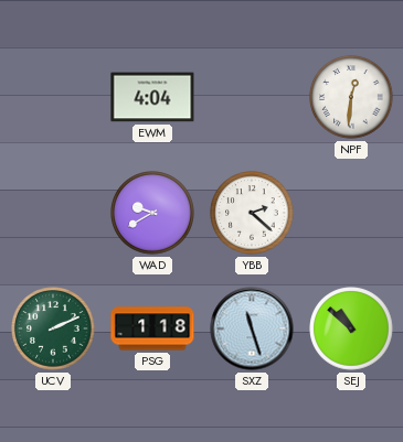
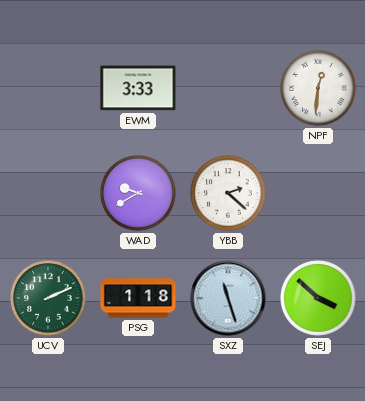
EWM: 4:04 -> 3:33
SEJ: 10:52 -> 3:52
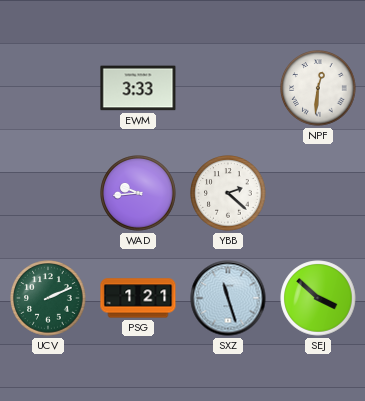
WAD: 9:40 -> 9:44
PSG: 1:18 -> 1:21
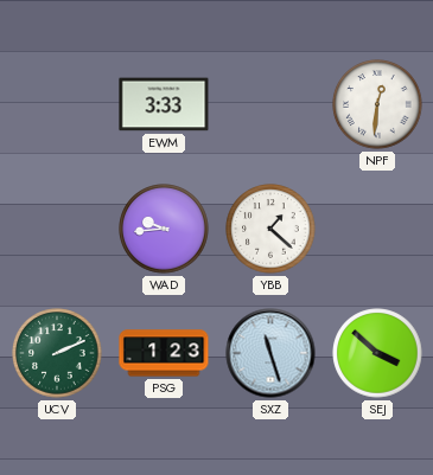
YBB: 2:22 -> 1:22
PSG: 1:21 -> 1:23
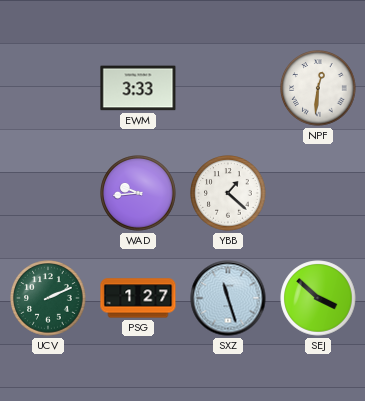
PSG: 1:23 -> 1:27
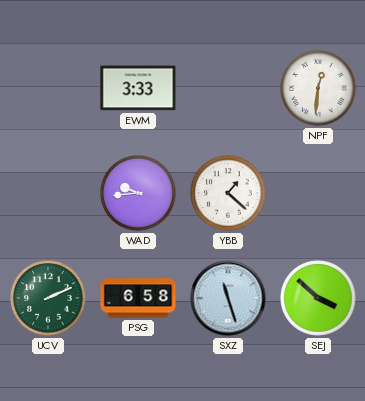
PSG: 1:27 -> 6:58
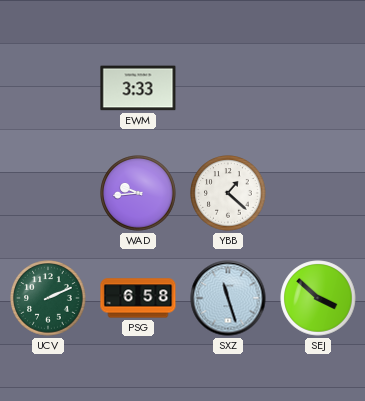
NPF: 12:31 -> none
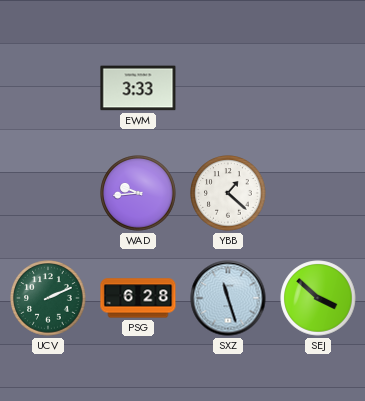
PSG: 6:58 -> 6:28
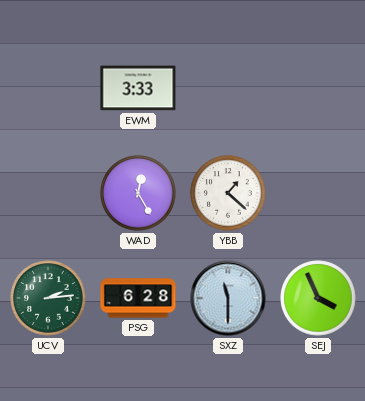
WAD: 9:44 -> 12:25
UCV: 2:11 -> 2:14
SXZ: 11:27 -> 11:30
SEJ: 3:52 -> 3:56
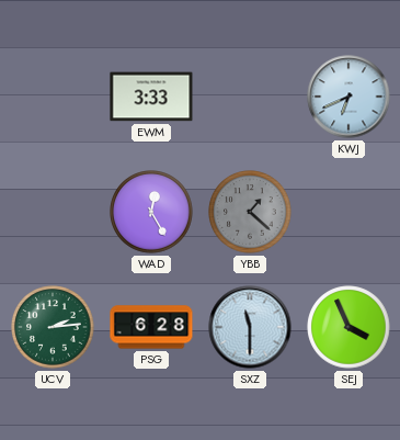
KWJ: none -> 6:41
YBB dial: white -> grey
